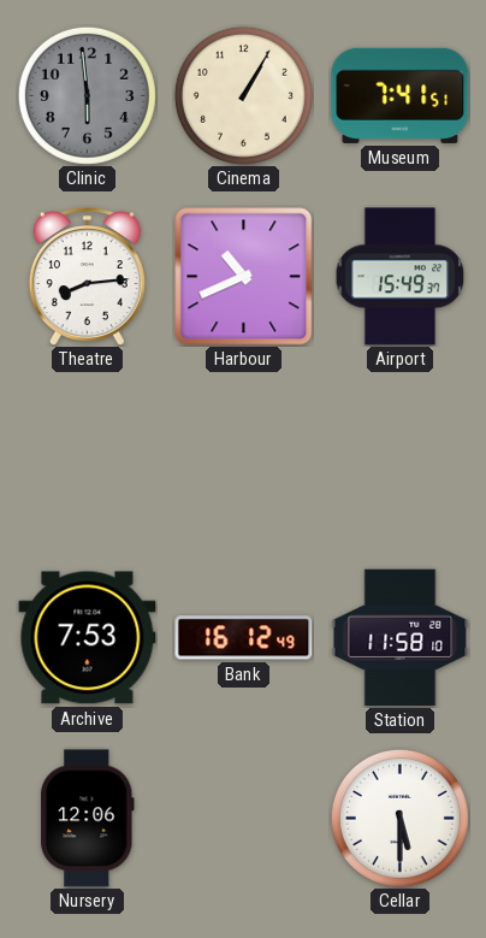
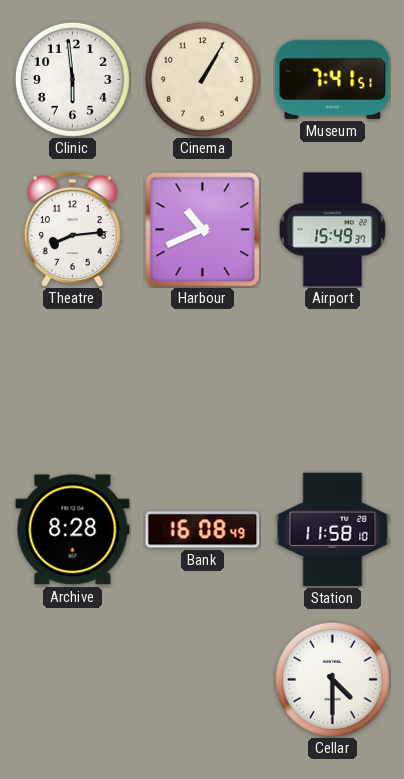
Clinic dial: grey -> white
Archive: 7:53 -> 8:28
Bank: 16:12 -> 16:08
Nursery: 12:06 -> none
Cellar: 5:30 -> 4:30
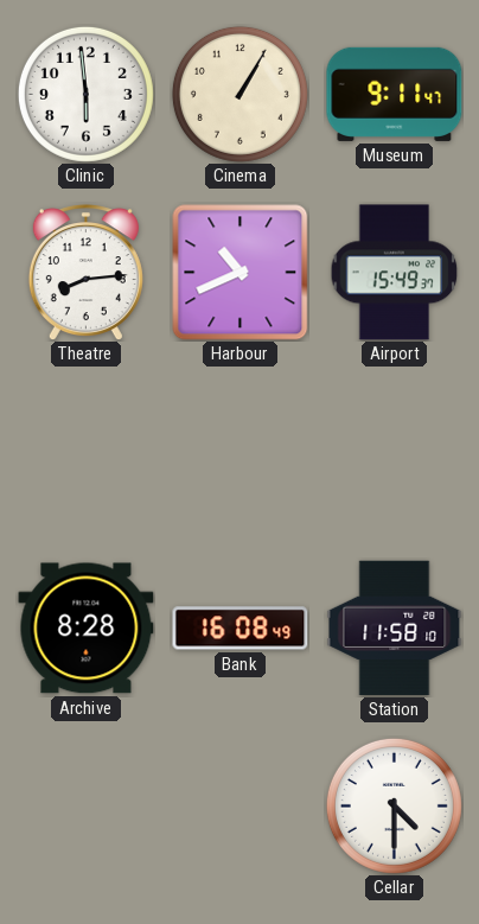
Museum: 7:41 -> 9:11
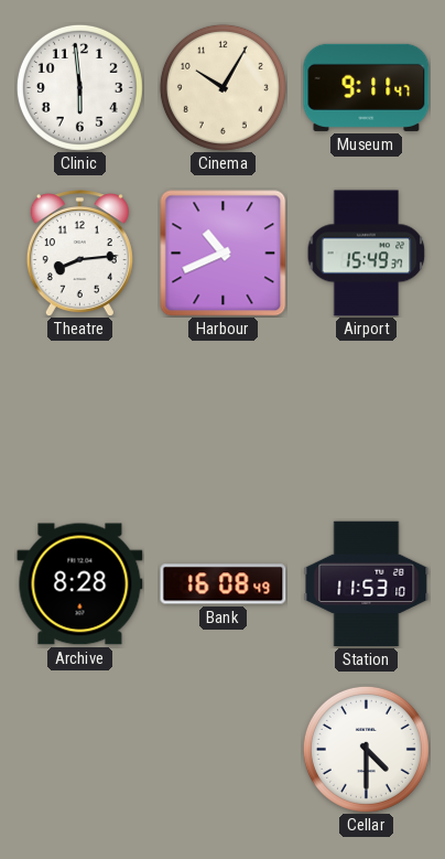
Cinema: 1:05 -> 10:05
Station: 11:58 -> 11:53
